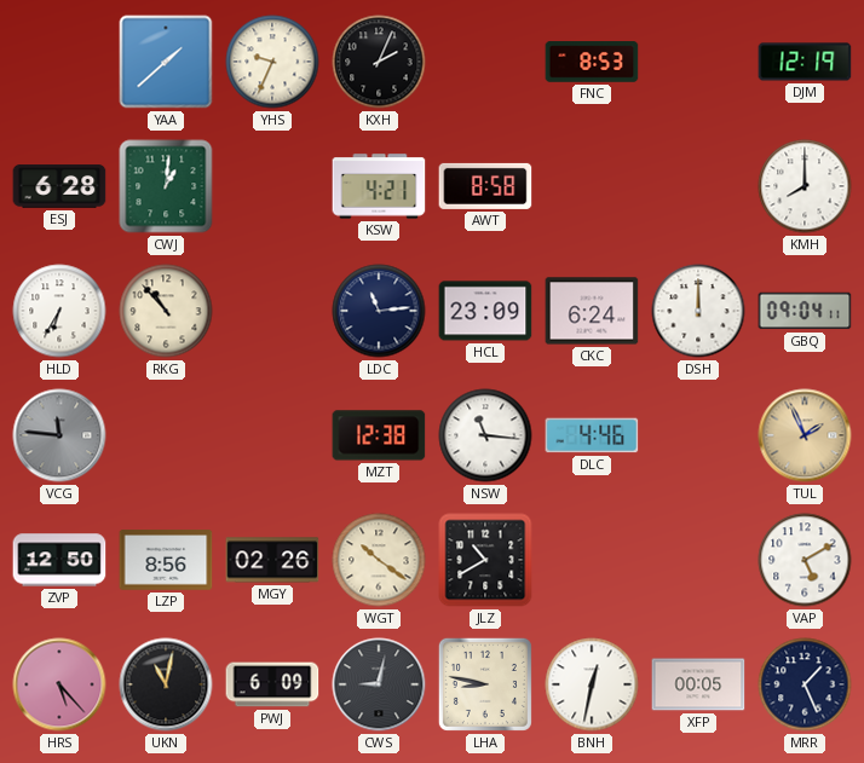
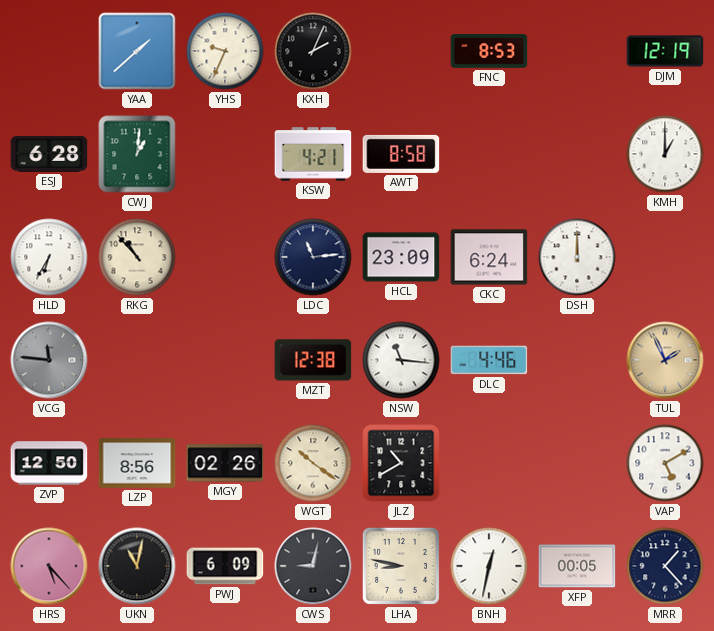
KMH: 8:00 -> 1:00
GBQ: 09:04 -> none
MRR: 1:26 -> 1:23
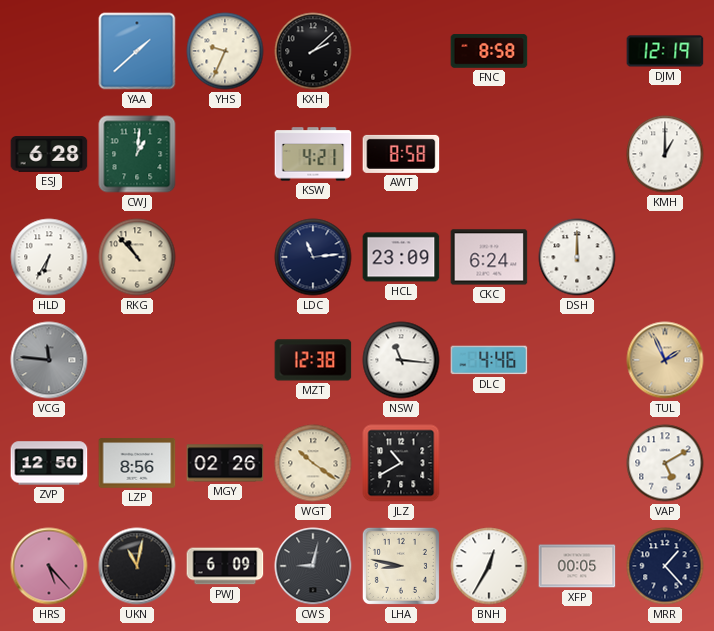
KXH: 2:04 -> 2:08
FNC: 8:53 -> 8:58
BNH: 12:32 -> 12:35
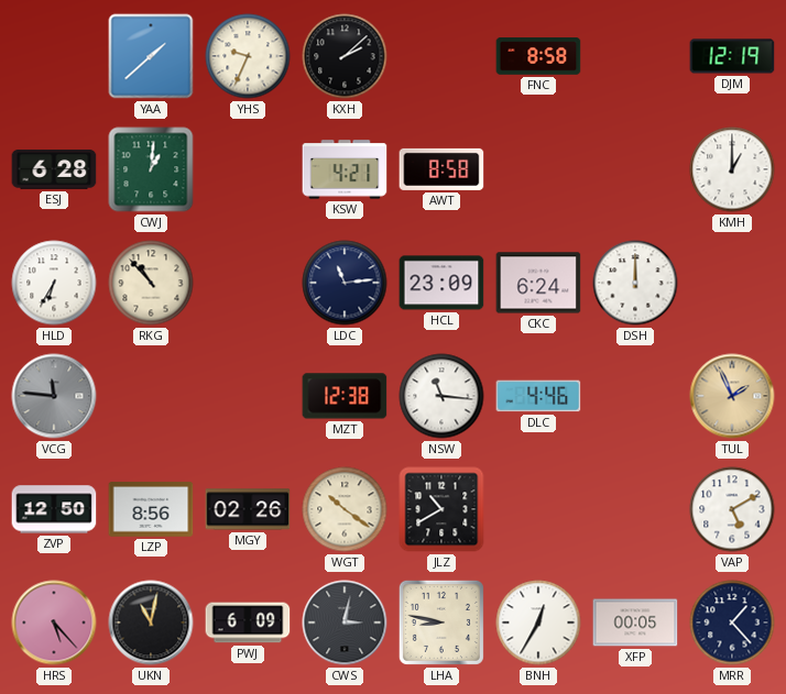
CWS: 9:02 -> 3:02
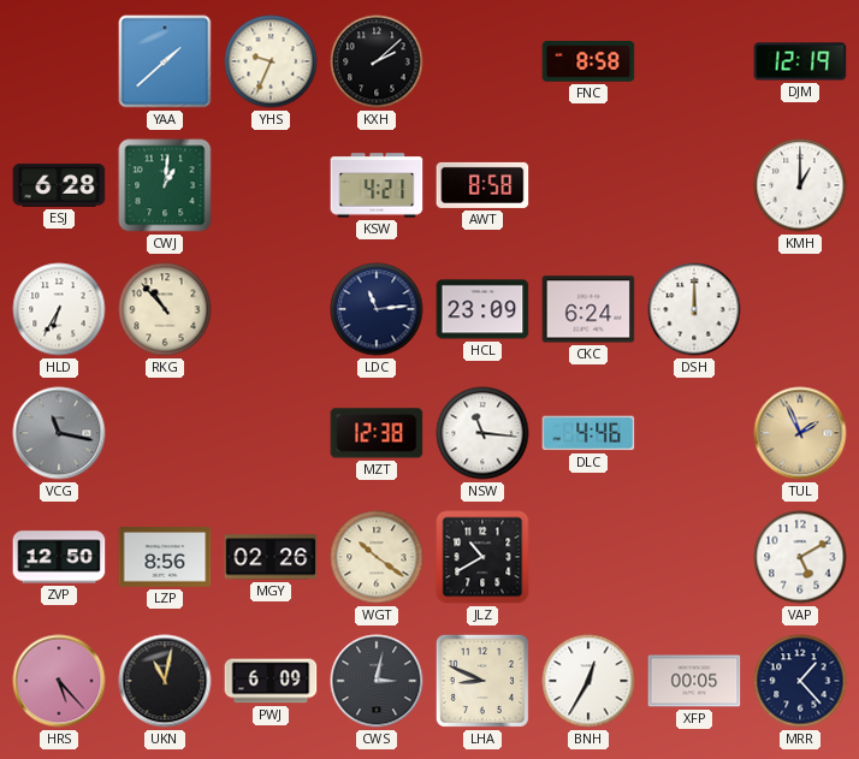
VCG: 11:46 -> 11:17
LHA: 8:47 -> 8:49
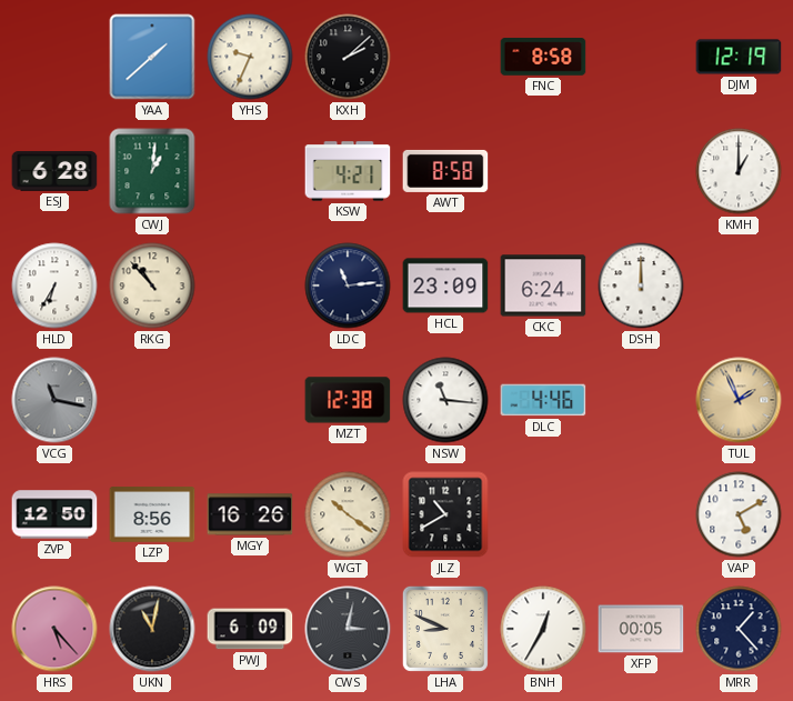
MGY: 02:26 -> 16:26
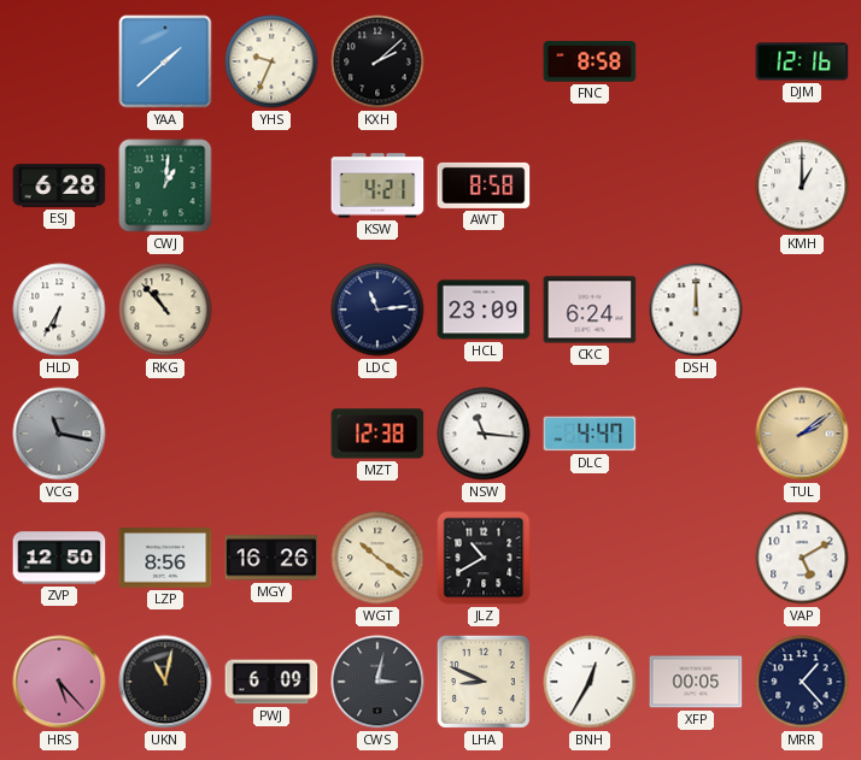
DJM: 12:19 -> 12:16
DLC: 4:46 -> 4:47
TUL: 1:56 -> 2:09
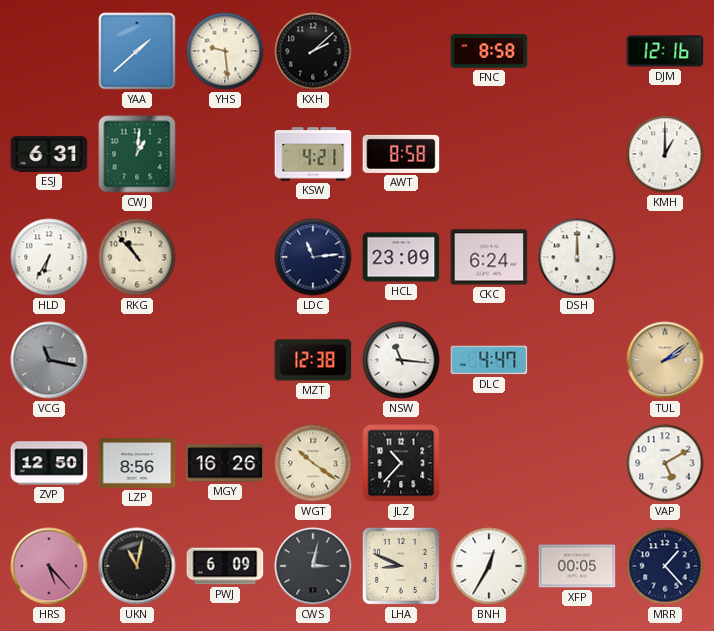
YHS: 9:34 -> 9:29
ESJ: 6:28 -> 6:31
JLZ: 10:40 -> 10:37
